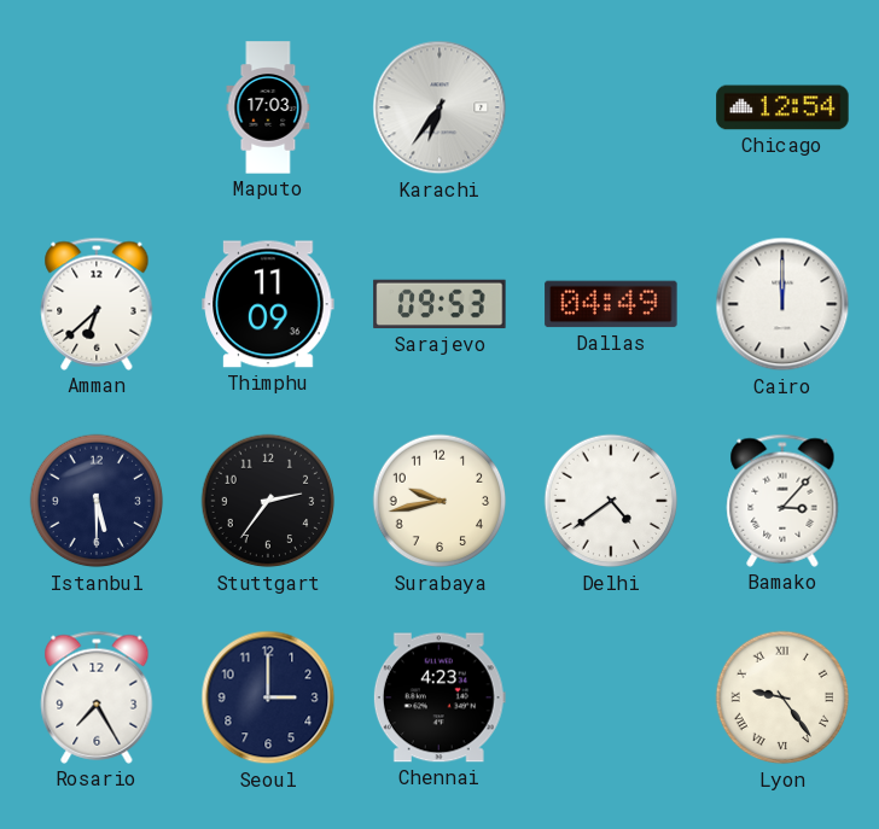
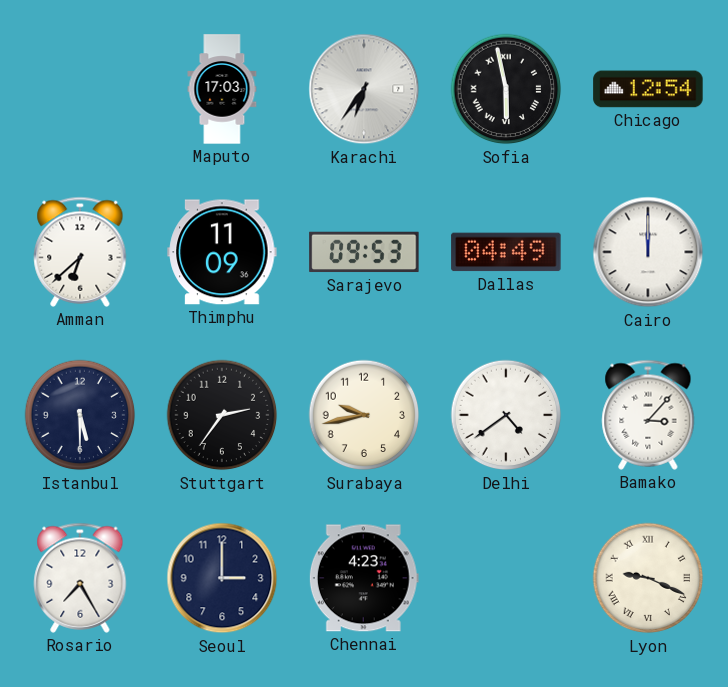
Sofia: none -> 5:58
Lyon: 9:24 -> 9:19
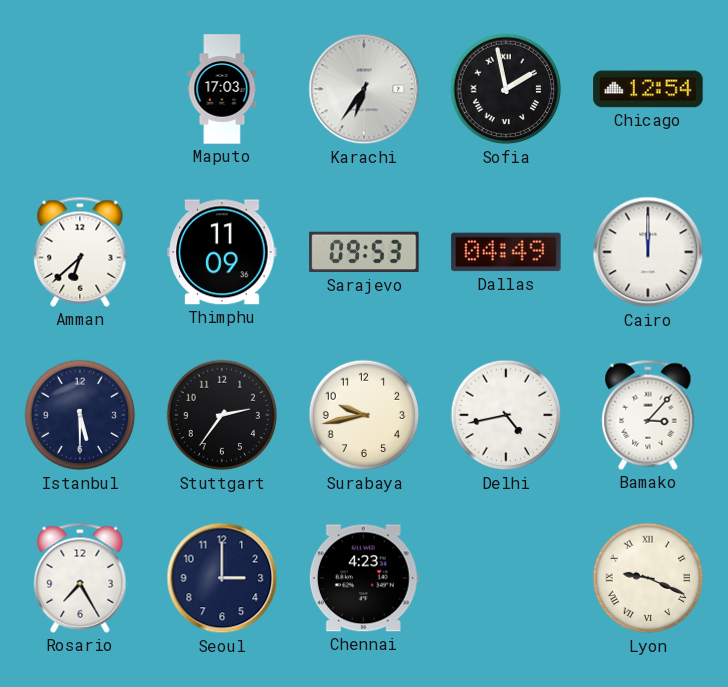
Sofia: 5:58 -> 1:58
Delhi: 4:39 -> 4:43
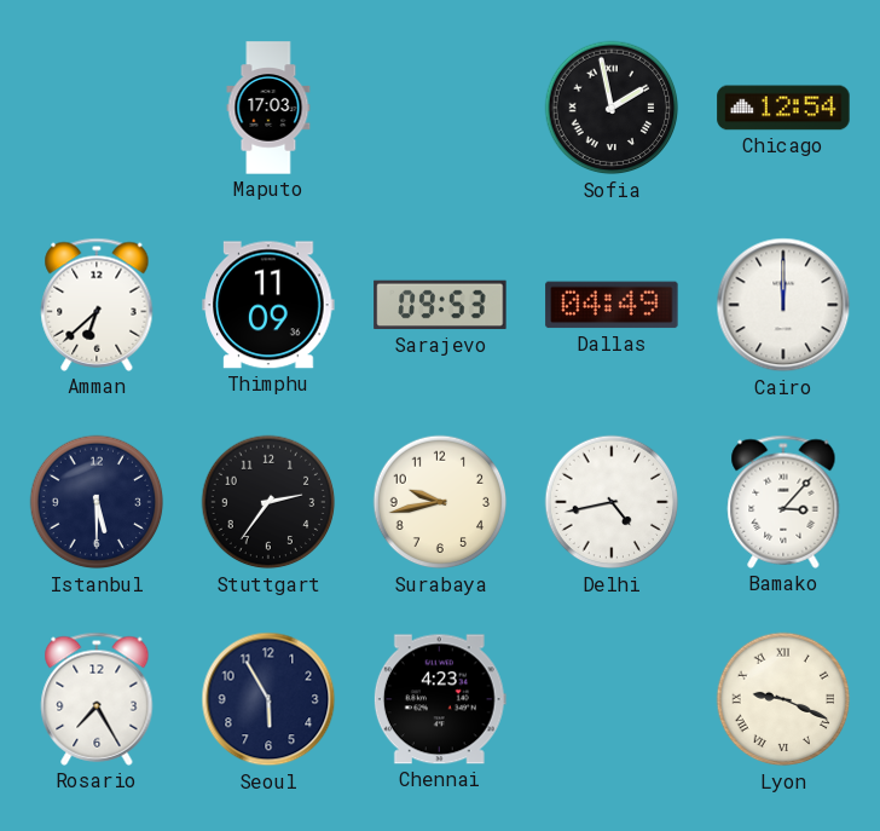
Karachi: 6:36 -> none
Seoul: 3:00 -> 5:55
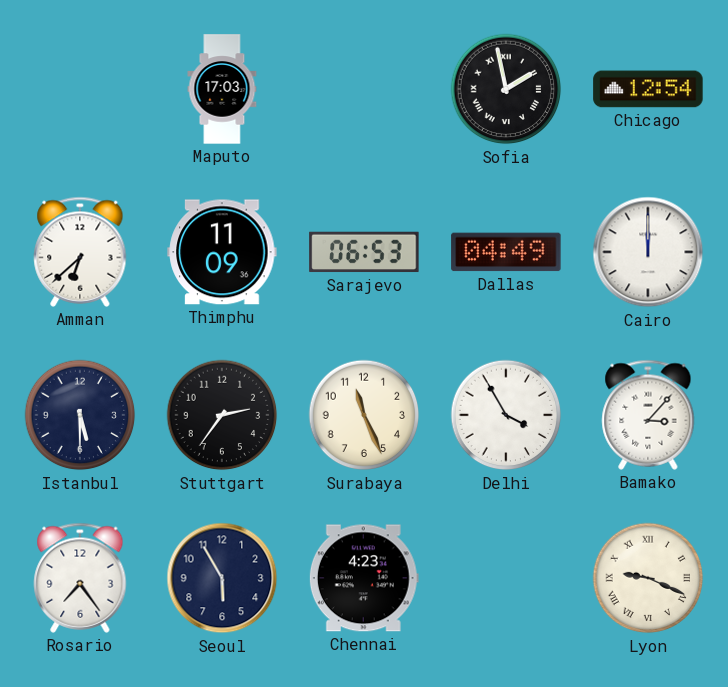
Sarajevo: 09:53 -> 06:53
Surabaya: 9:43 -> 11:26
Delhi: 4:43 -> 3:55
Rosario: 7:25 -> 7:24
